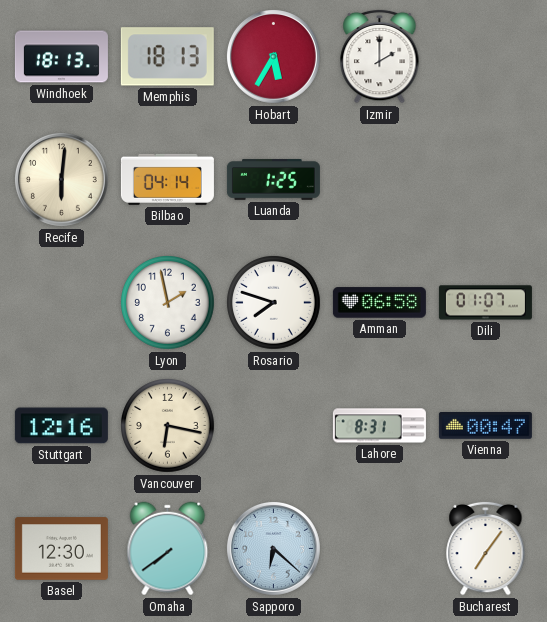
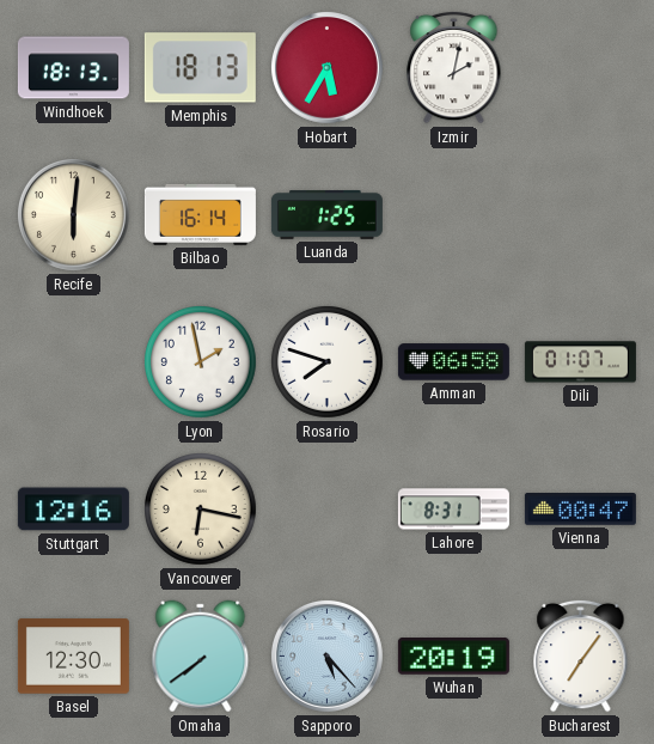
Izmir: 2:00 -> 2:02
Bilbao: 04:14 -> 16:14
Sapporo: 6:22 -> 5:23
Wuhan: none -> 20:19
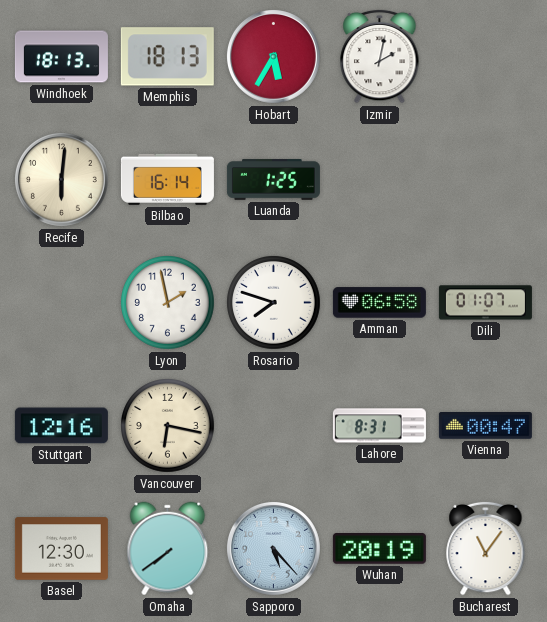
Bucharest: 7:06 -> 11:06
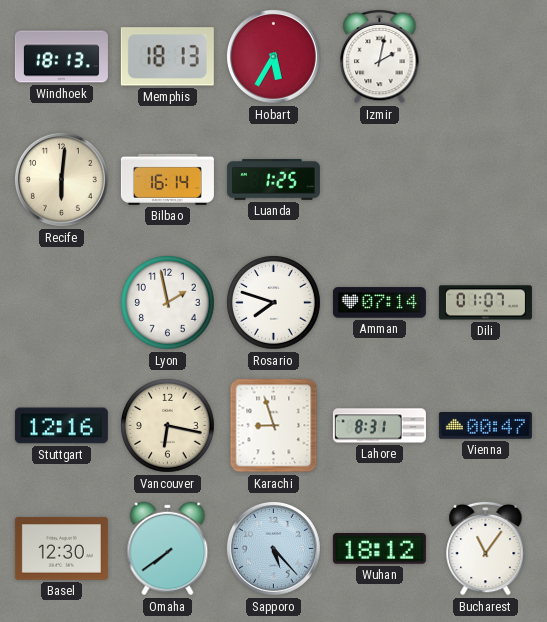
Amman: 06:58 -> 07:14
Karachi: none -> 8:57
Wuhan: 20:19 -> 18:12
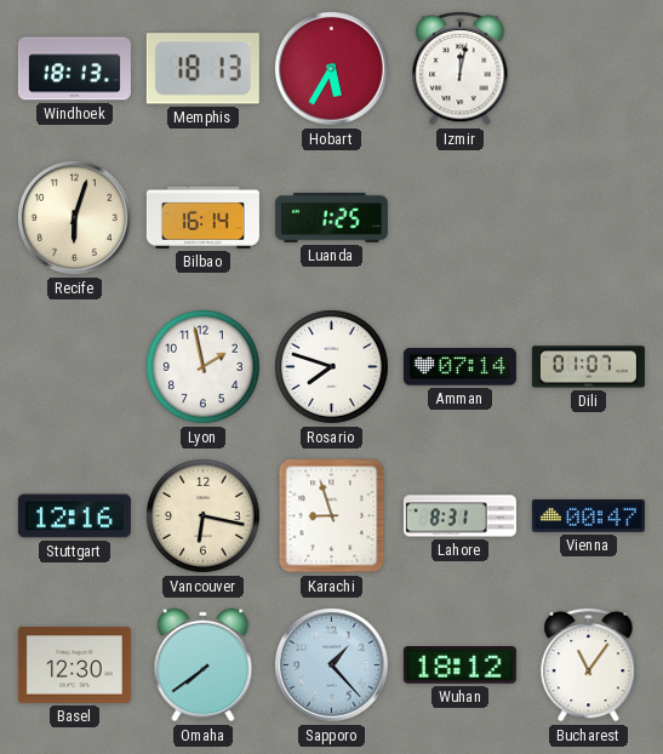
Izmir: 2:02 -> 12:02
Recife: 6:01 -> 6:03
Sapporo: 5:23 -> 1:23
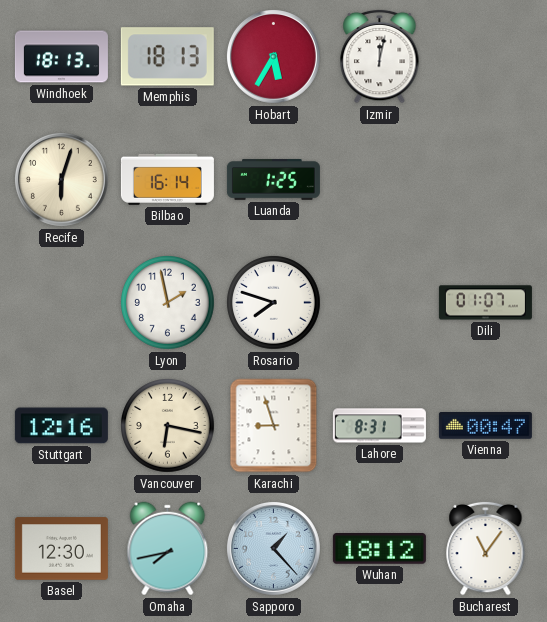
Amman: 07:14 -> none
Omaha: 7:39 -> 7:43
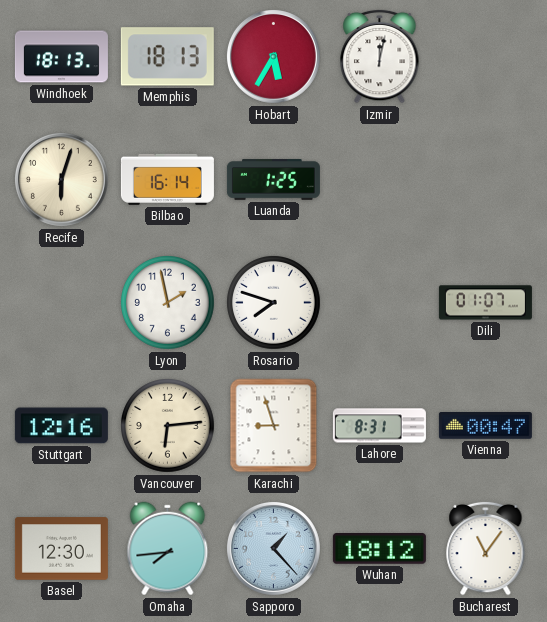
Vancouver: 6:17 -> 6:14
Omaha: 7:43 -> 7:44
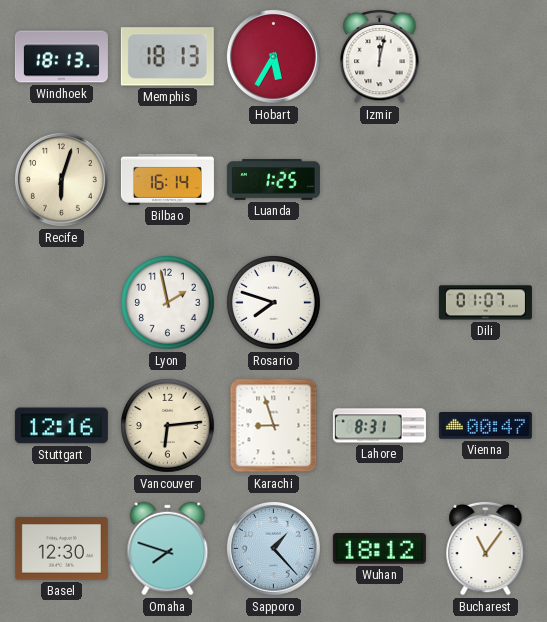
Omaha: 7:44 -> 7:48
